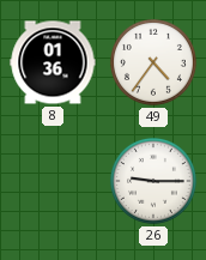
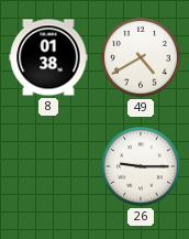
8: 01:36 -> 01:38
49: 4:36 -> 4:40
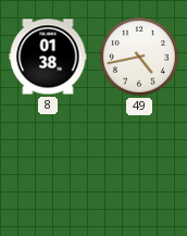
49: 4:40 -> 4:43
26: 9:15 -> none
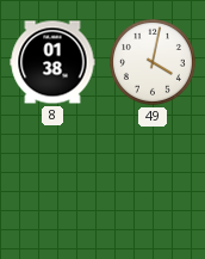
49: 4:43 -> 4:02
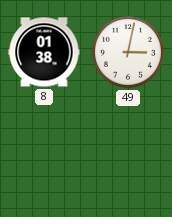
49: 4:02 -> 3:02
